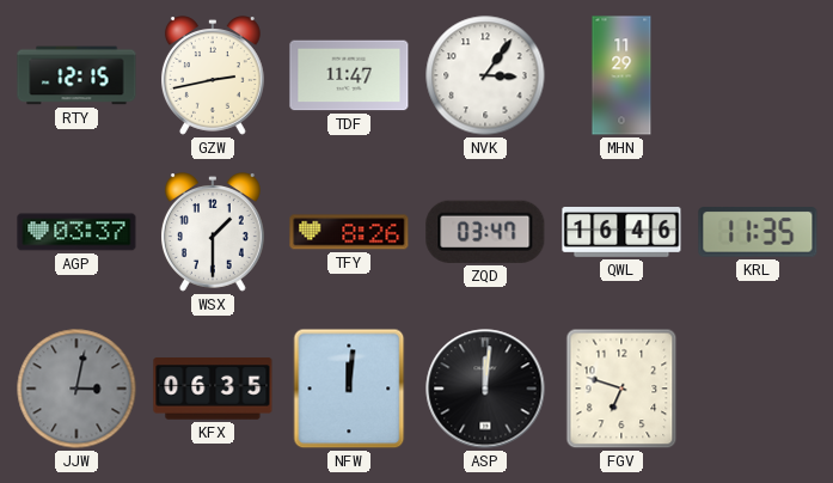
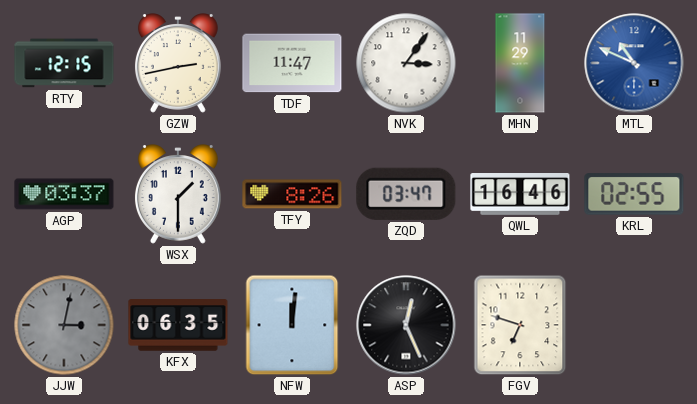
MTL: none -> 10:49
KRL: 11:35 -> 02:55
ASP: 12:01 -> 12:26
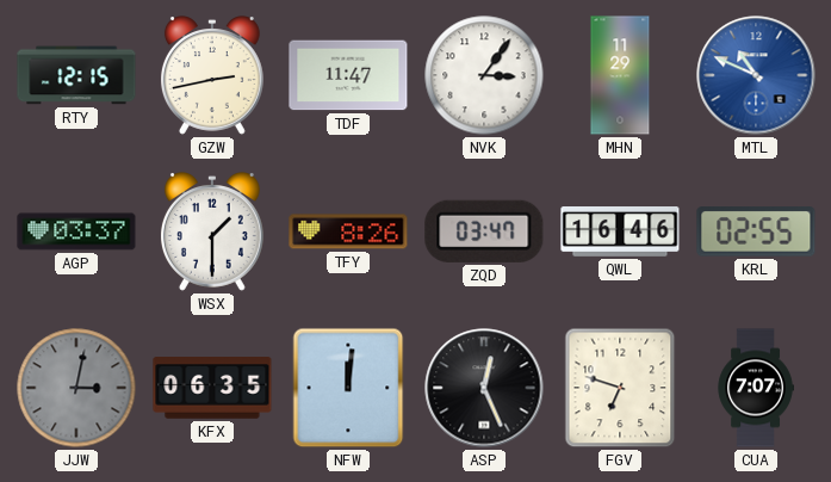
CUA: none -> 7:07
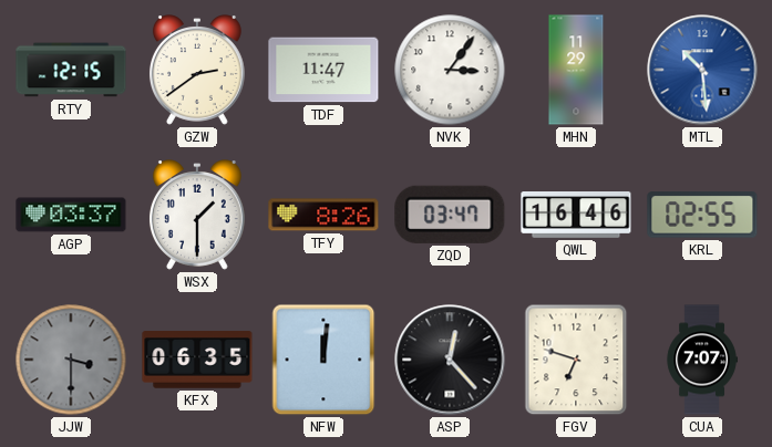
GZW: 2:43 -> 2:39
MTL: 10:49 -> 10:29
JJW: 3:02 -> 3:30
ASP: 12:26 -> 12:23
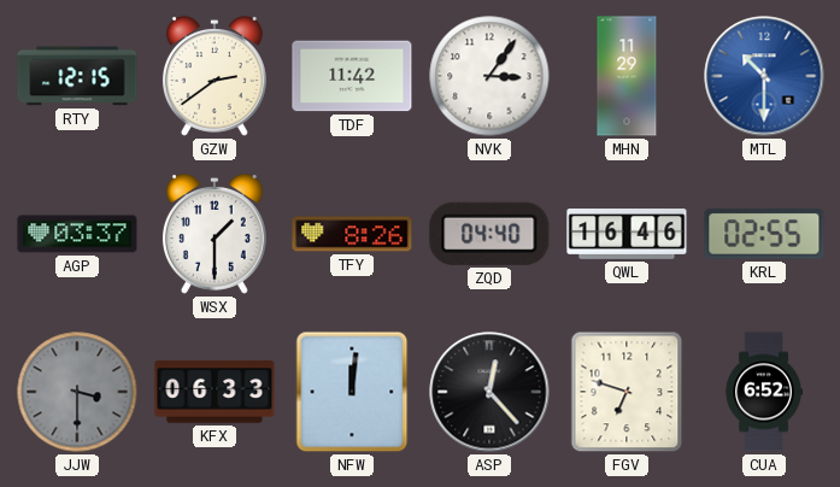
TDF: 11:47 -> 11:42
MTL: 10:29 -> 10:30
ZQD: 03:47 -> 04:40
KFX: 06:35 -> 06:33
CUA: 7:07 -> 6:52
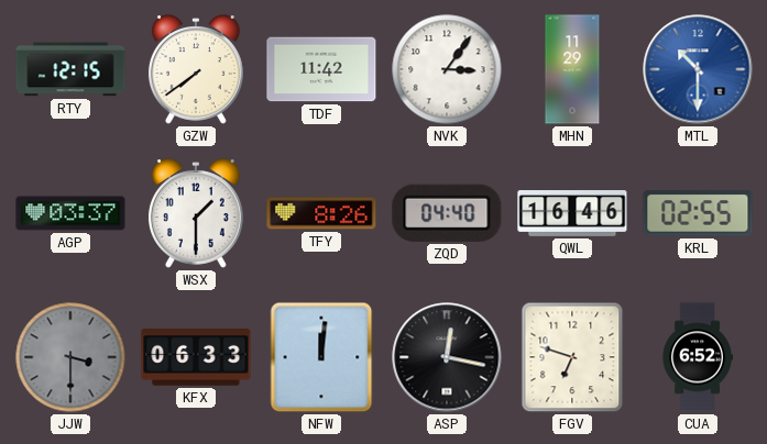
GZW: 2:39 -> 7:39
ASP: 12:23 -> 12:17
